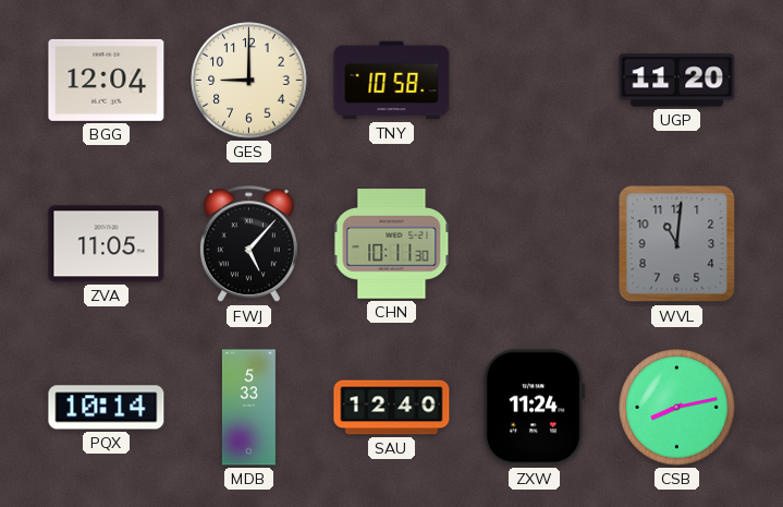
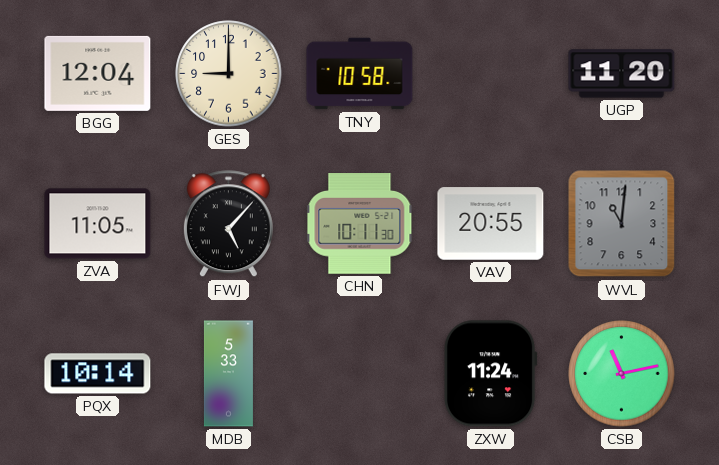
VAV: none -> 20:55
SAU: 12:40 -> none
CSB: 8:13 -> 11:13
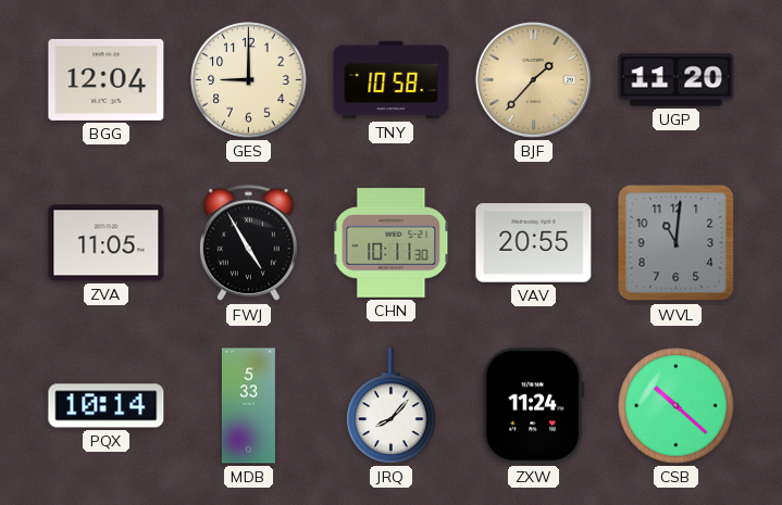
BJF: none -> 1:37
FWJ: 5:07 -> 4:55
JRQ: none -> 8:07
CSB: 11:13 -> 10:22
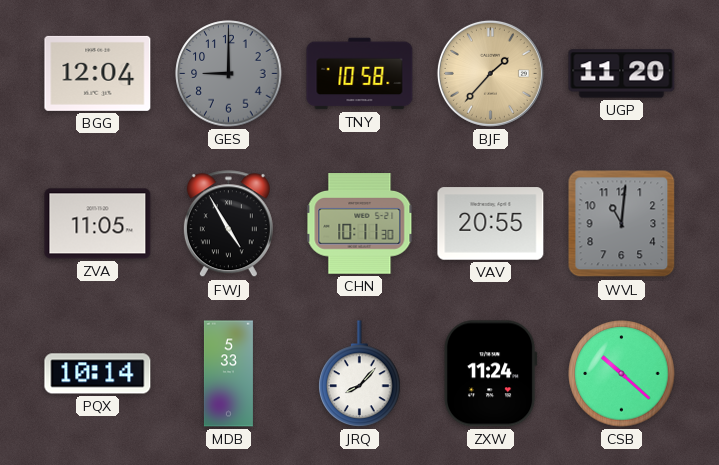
GES dial: cream -> grey
